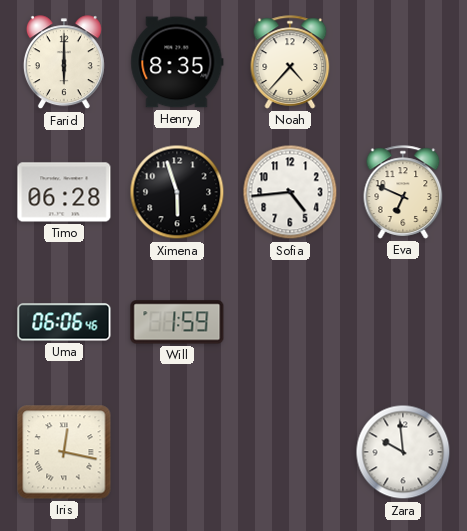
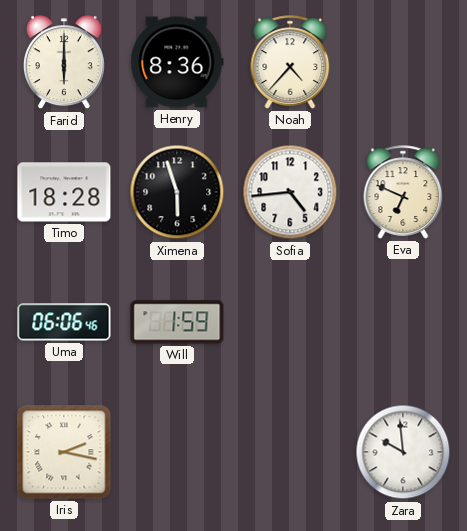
Henry: 8:35 -> 8:36
Timo: 06:28 -> 18:28
Iris: 12:17 -> 2:17
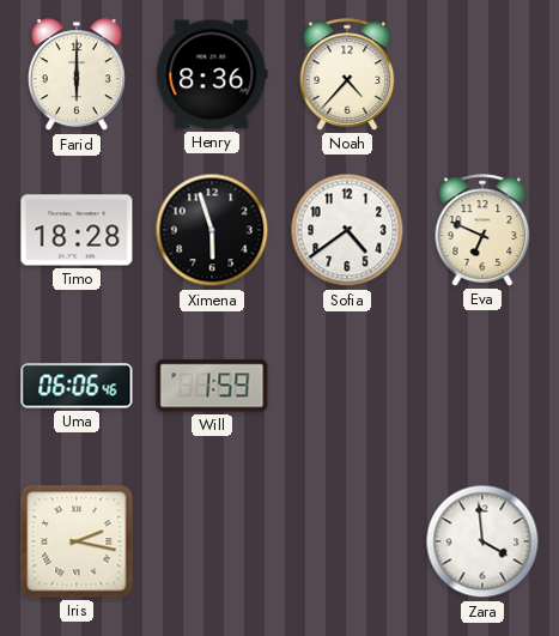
Sofia: 4:44 -> 4:39
Zara: 9:59 -> 3:59
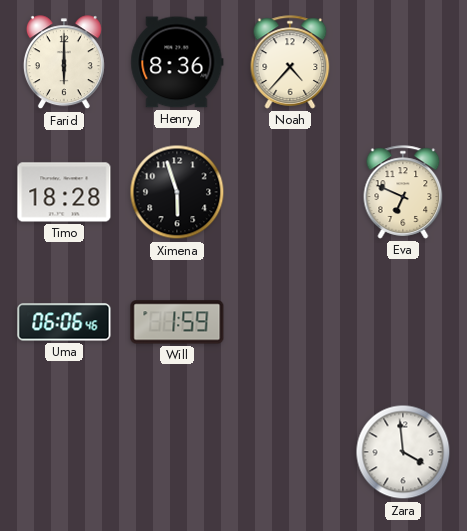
Sofia: 4:39 -> none
Iris: 2:17 -> none
